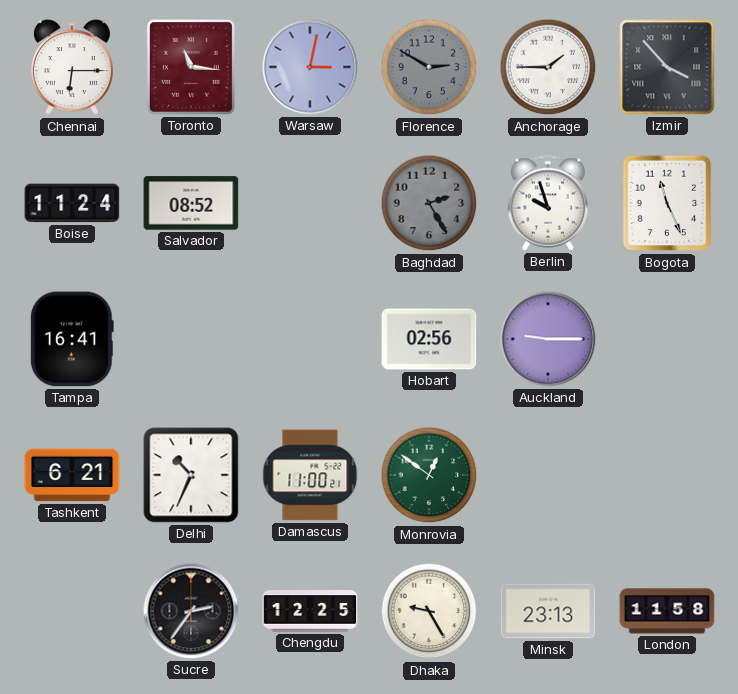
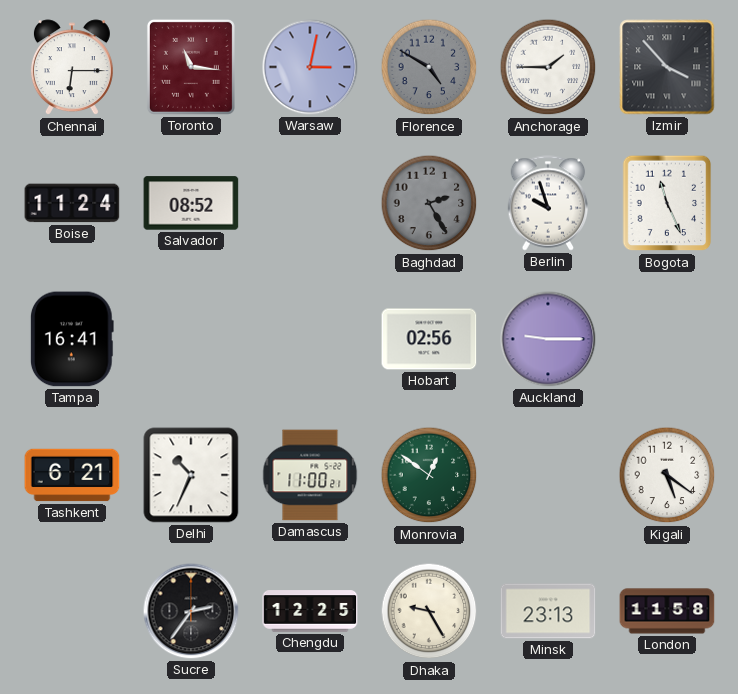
Florence: 2:50 -> 4:50
Kigali: none -> 5:21
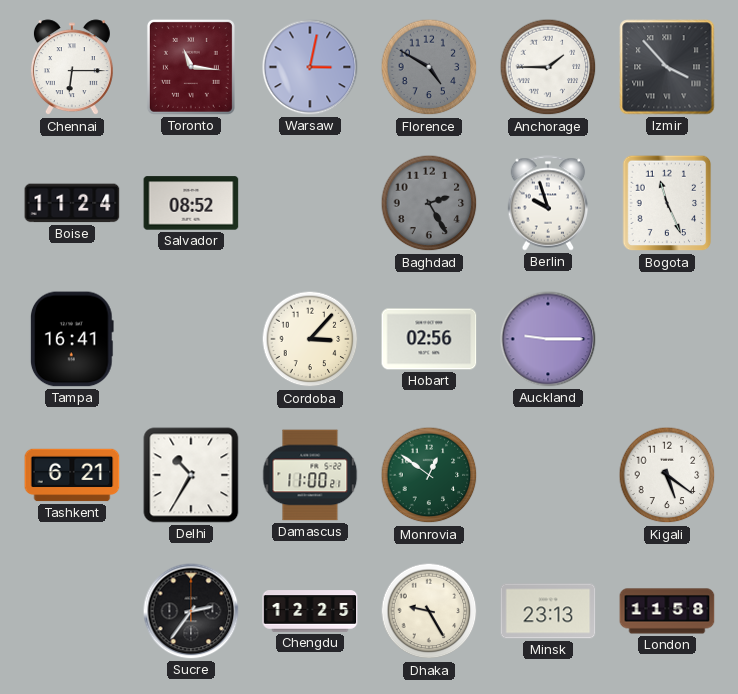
Cordoba: none -> 3:07
Delhi: 10:34 -> 10:35
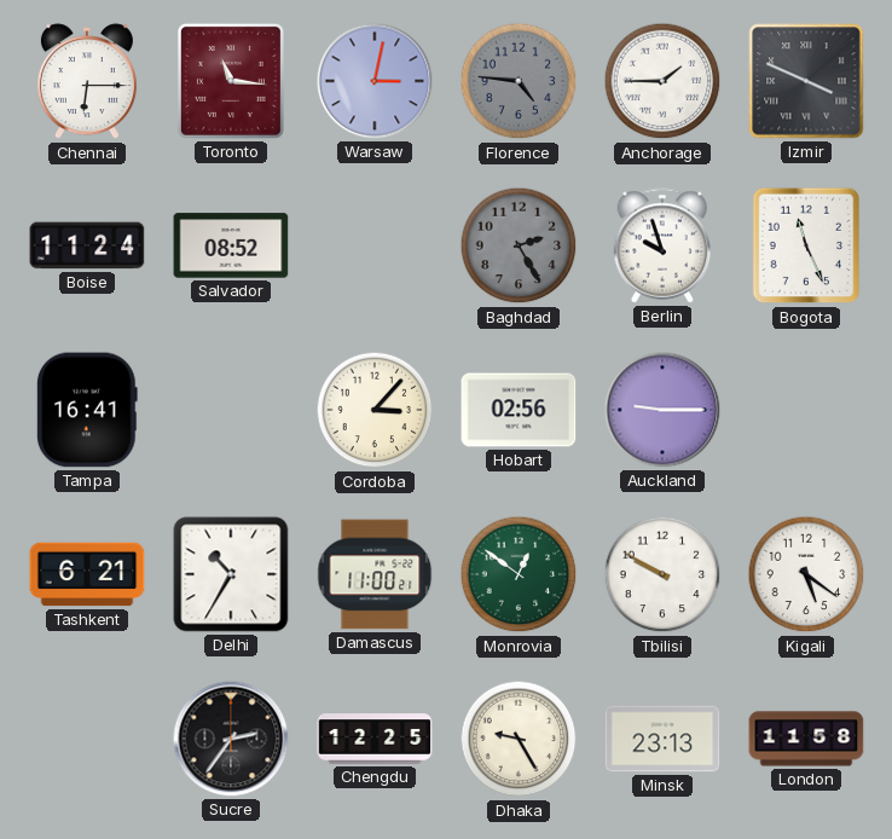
Florence: 4:50 -> 4:46
Izmir: 3:53 -> 3:49
Tbilisi: none -> 9:50
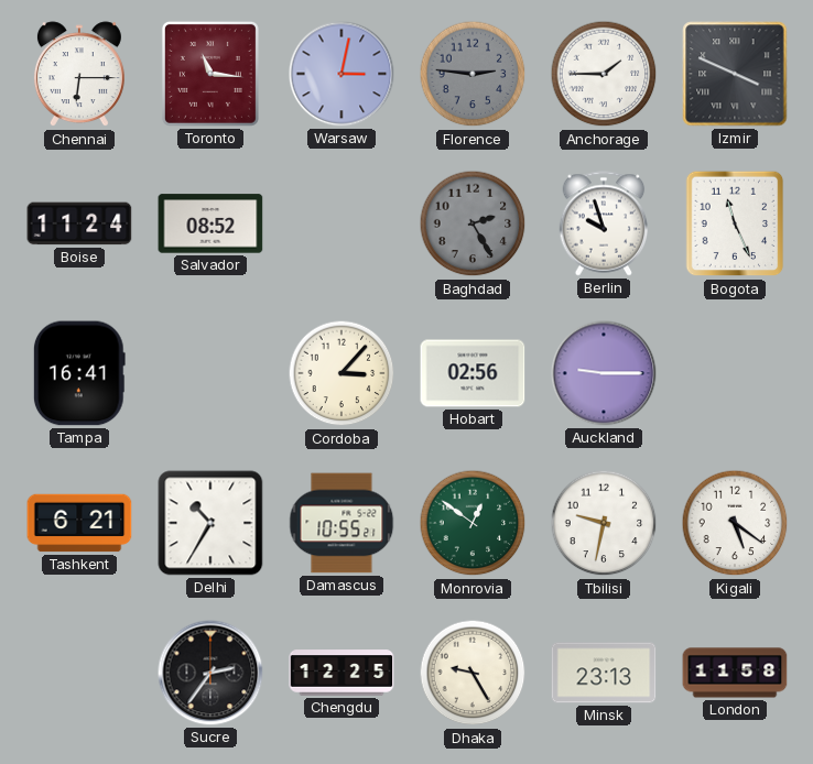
Florence: 4:46 -> 2:46
Damascus: 11:00 -> 10:55
Tbilisi: 9:50 -> 9:32
